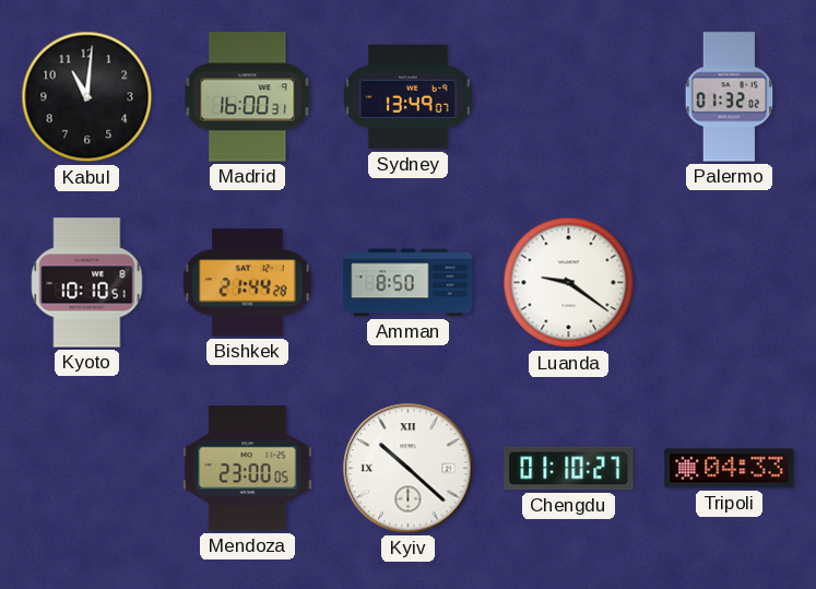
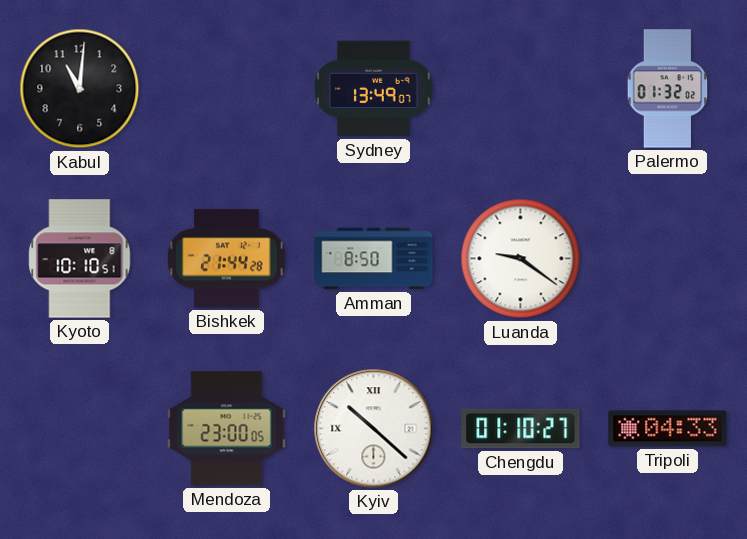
Madrid: 16:00 -> none
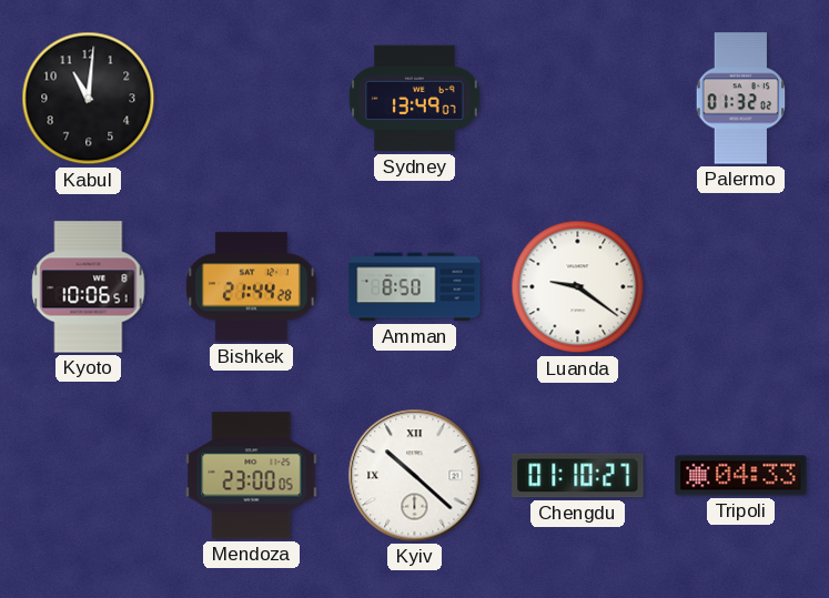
Kyoto: 10:10 -> 10:06
